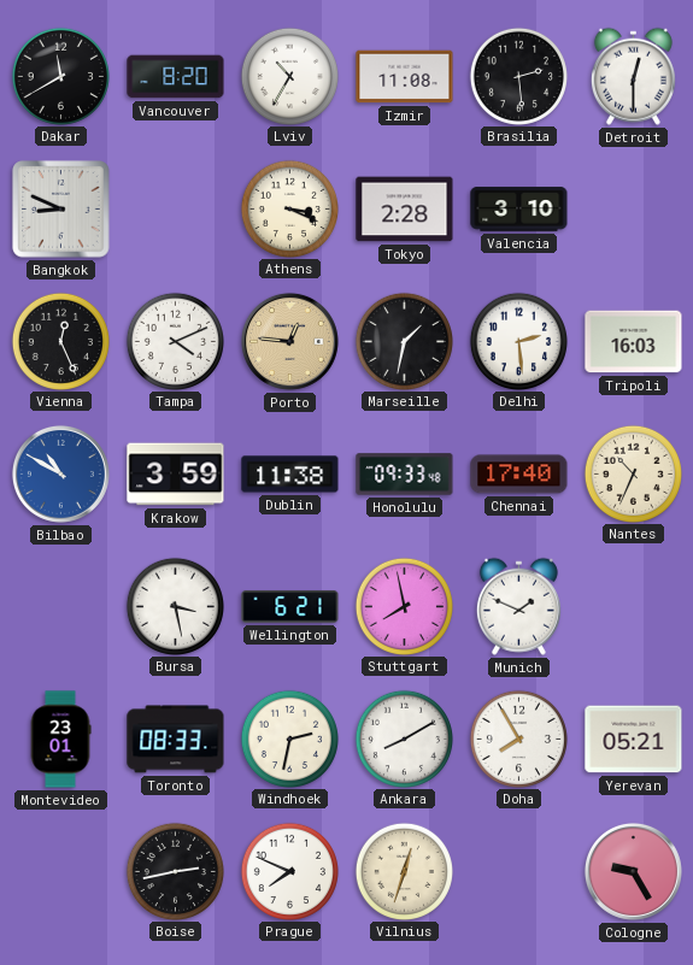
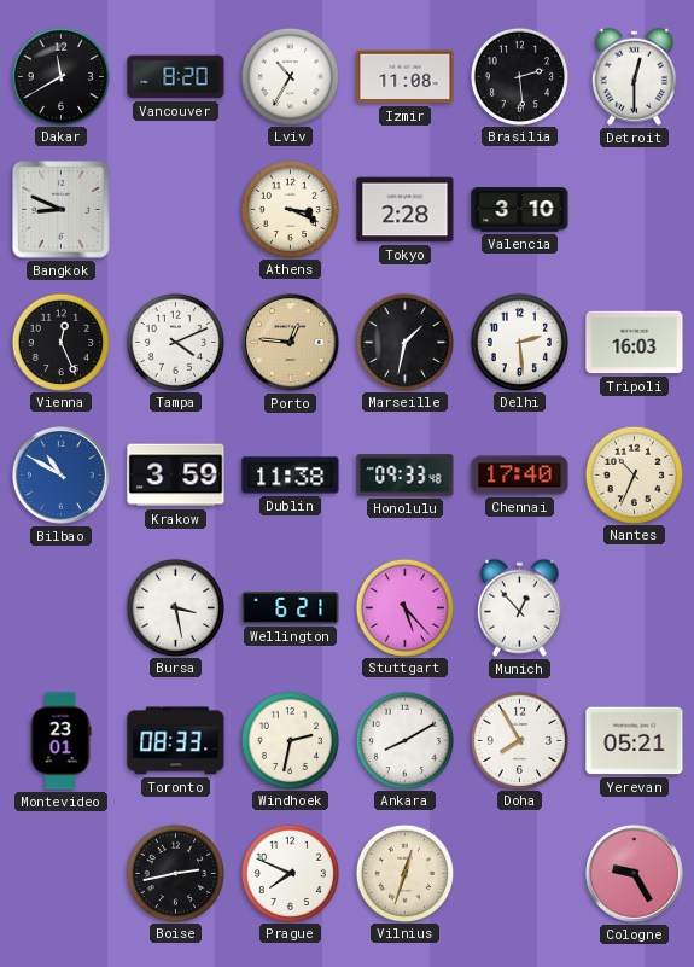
Stuttgart: 7:58 -> 5:23
Munich: 1:49 -> 12:53
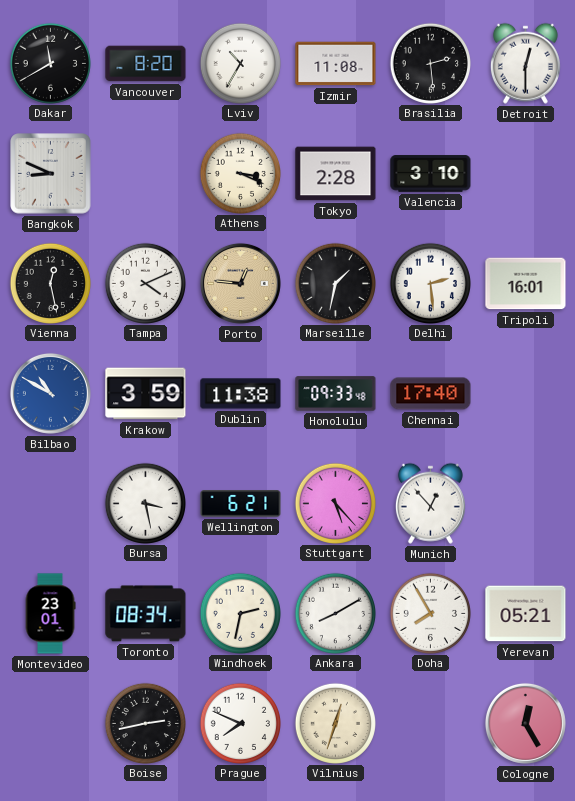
Vienna: 12:26 -> 12:28
Tripoli: 16:03 -> 16:01
Nantes: 10:34 -> none
Toronto: 08:33 -> 08:34
Cologne: 9:25 -> 12:25
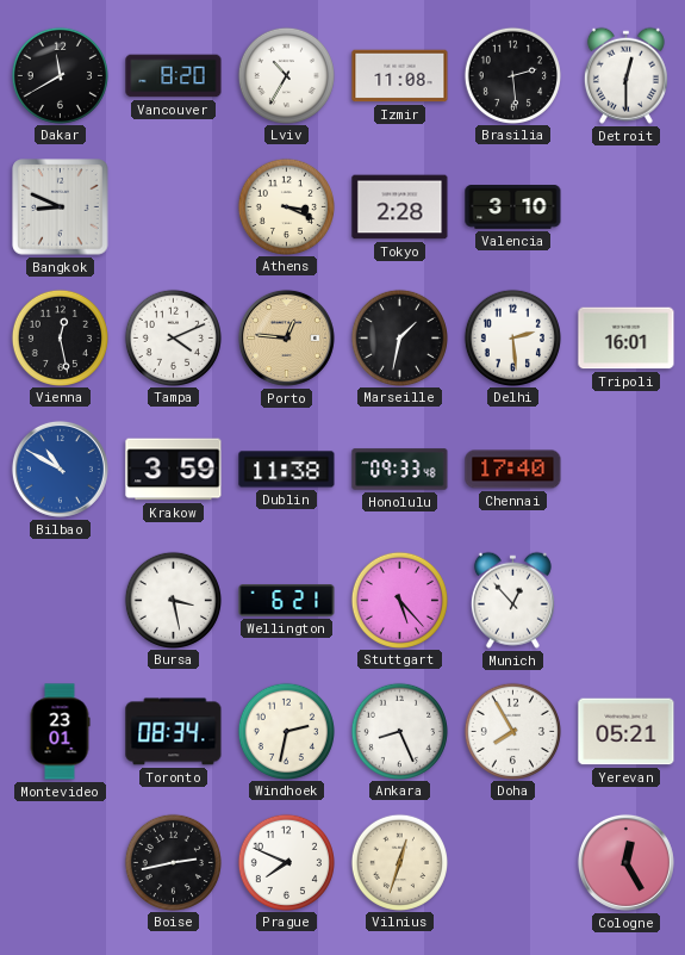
Ankara: 8:10 -> 8:26
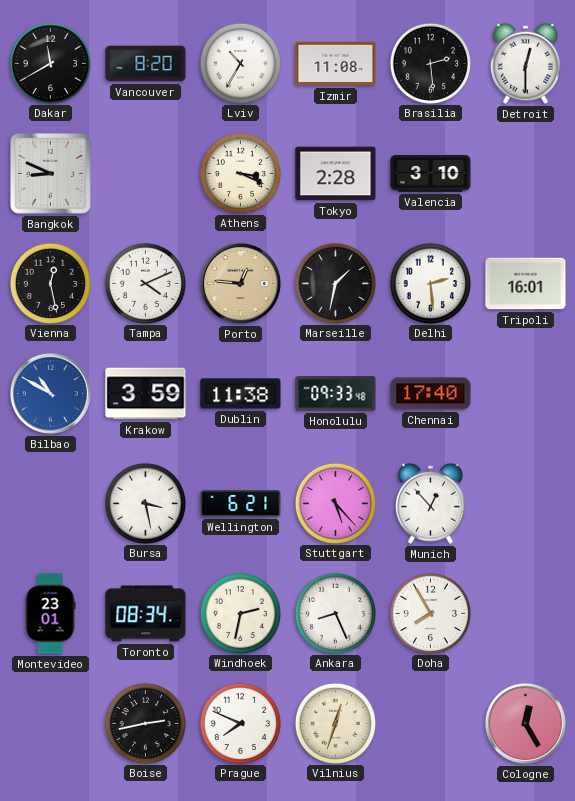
Yerevan: 05:21 -> none
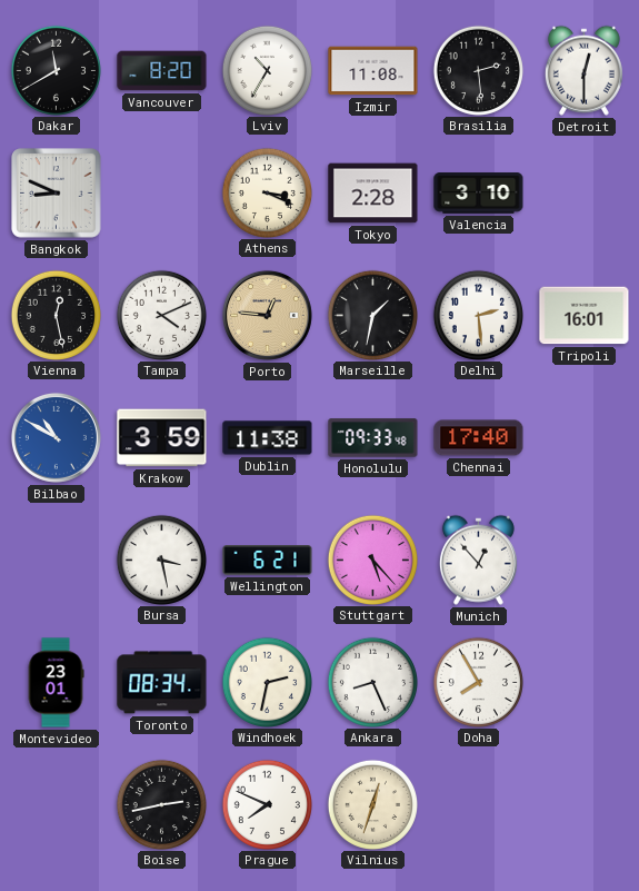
Cologne: 12:25 -> none
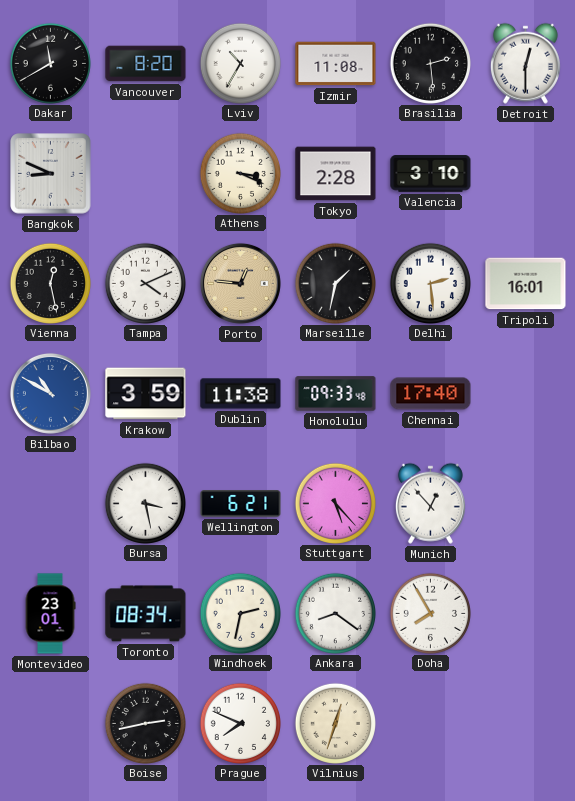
Ankara: 8:26 -> 8:21
